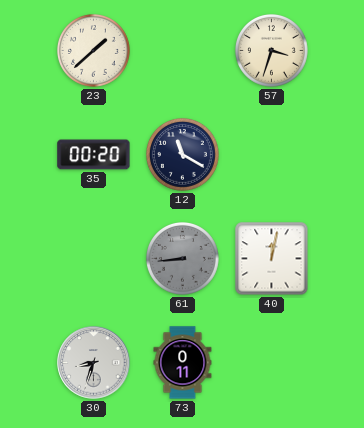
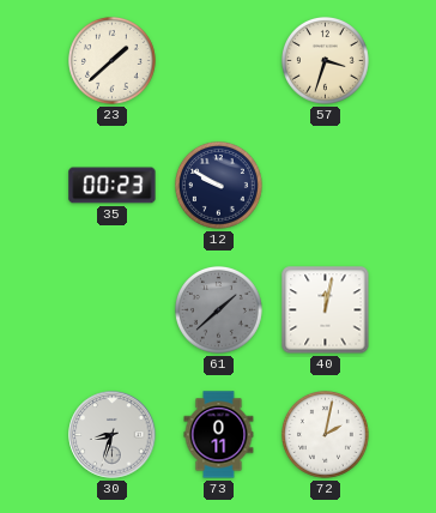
35: 00:20 -> 00:23
12: 11:20 -> 9:50
61: 8:44 -> 1:38
72: none -> 2:02
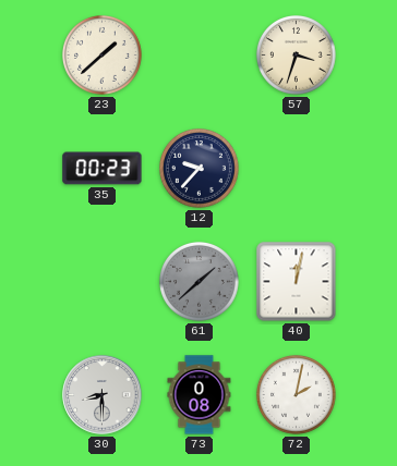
12: 9:50 -> 9:37
30: 8:33 -> 8:30
73: 0:11 -> 0:08
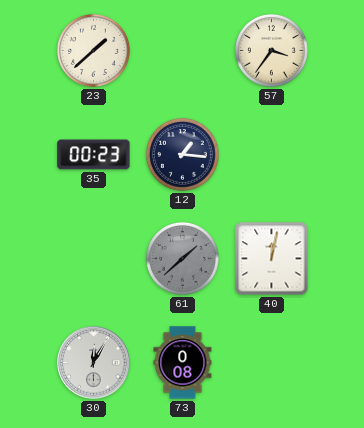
57: 3:33 -> 3:36
12: 9:37 -> 1:16
30: 8:30 -> 12:05
72: 2:02 -> none
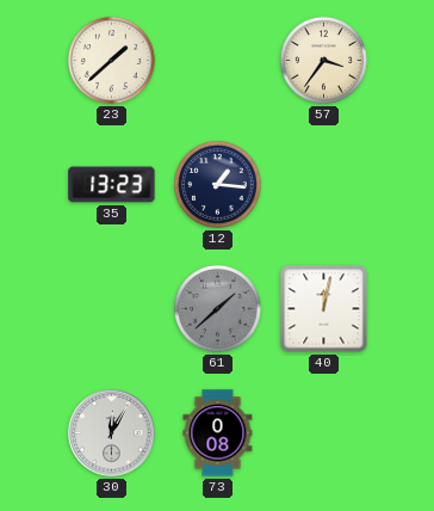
35: 00:23 -> 13:23
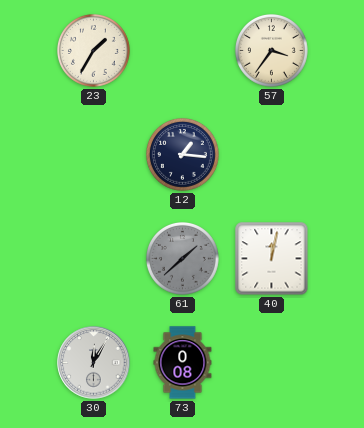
23: 1:38 -> 1:35
35: 13:23 -> none
